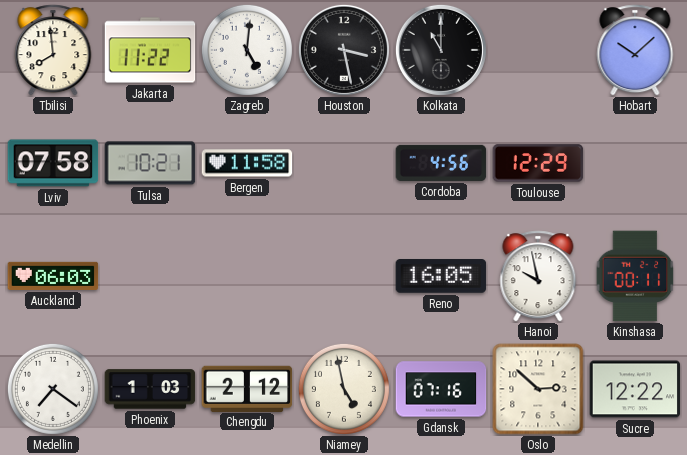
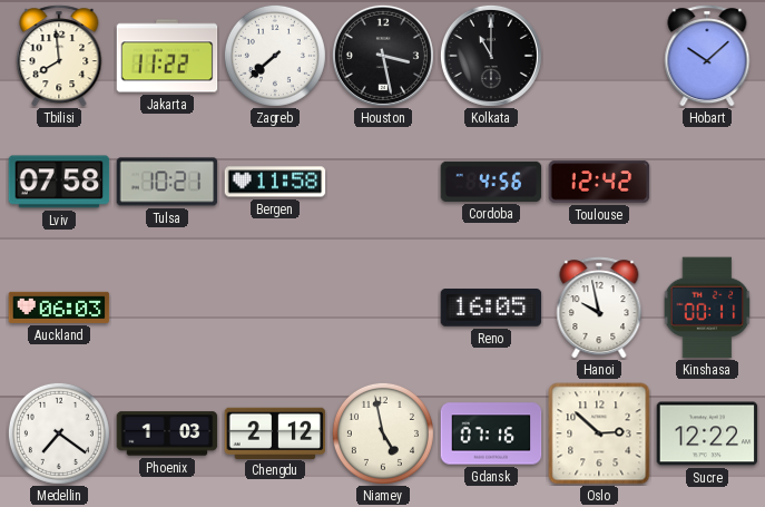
Zagreb: 5:01 -> 7:38
Toulouse: 12:29 -> 12:42
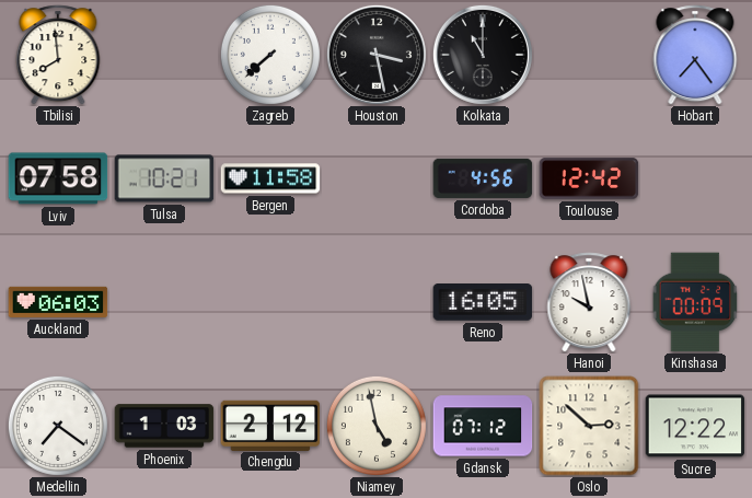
Jakarta: 11:22 -> none
Hobart: 10:08 -> 7:24
Kinshasa: 00:11 -> 00:09
Gdansk: 07:16 -> 07:12
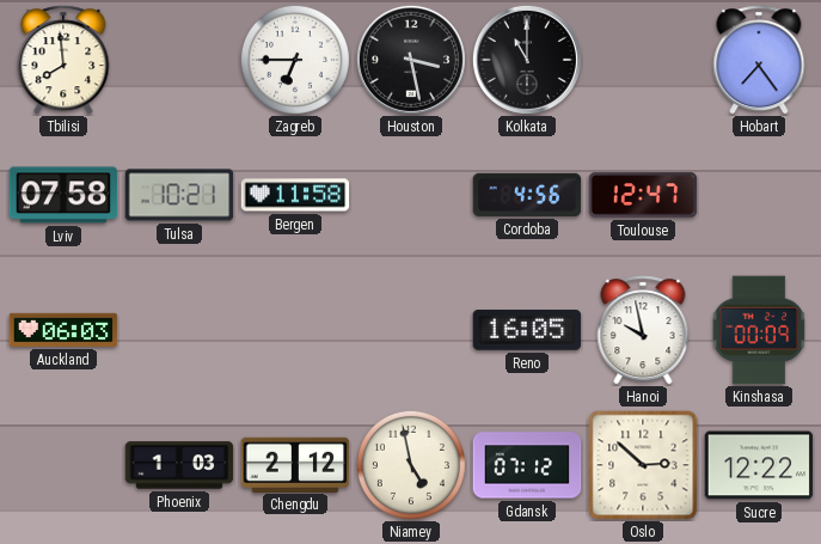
Zagreb: 7:38 -> 6:45
Toulouse: 12:42 -> 12:47
Medellin: 7:21 -> none
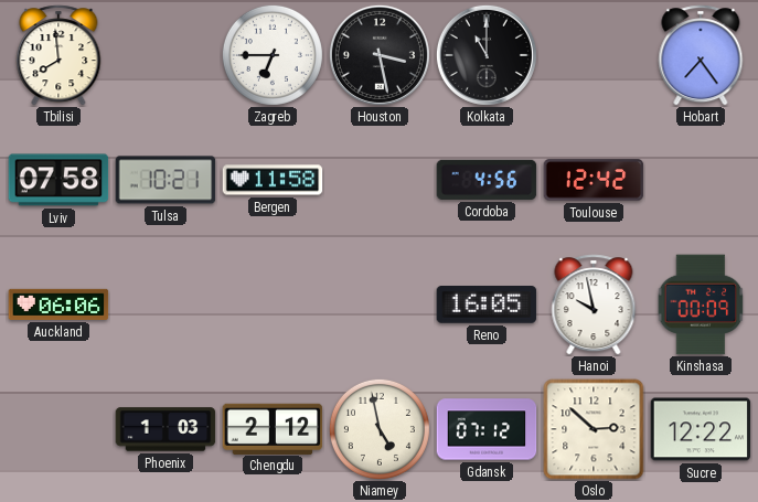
Toulouse: 12:47 -> 12:42
Auckland: 06:03 -> 06:06
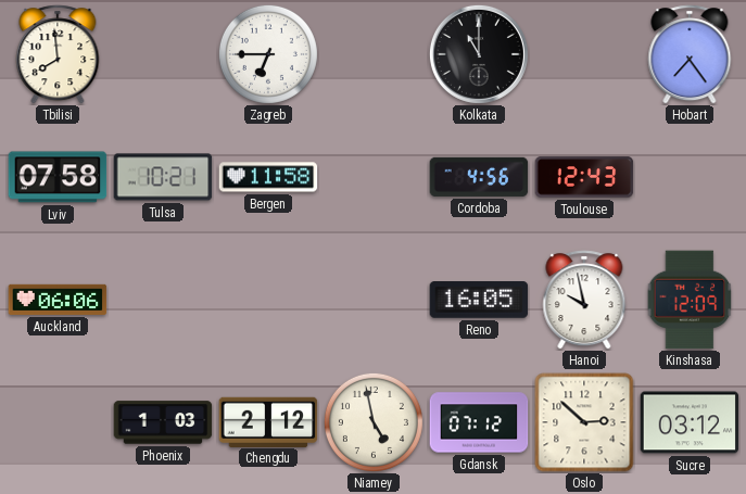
Houston: 3:28 -> none
Toulouse: 12:42 -> 12:43
Kinshasa: 00:09 -> 12:09
Sucre: 12:22 -> 03:12
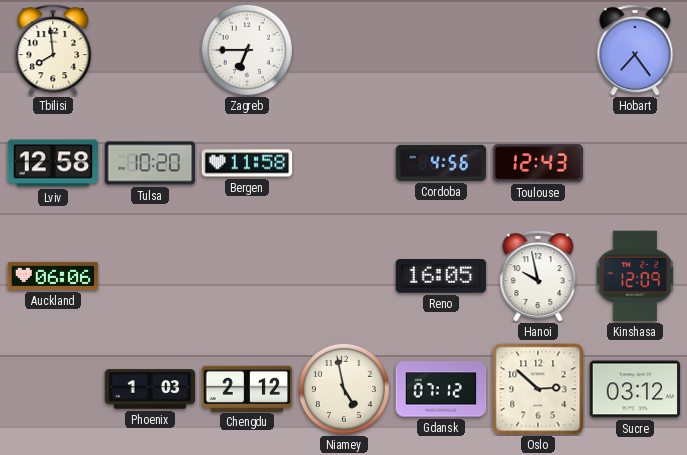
Kolkata: 11:00 -> none
Lviv: 07:58 -> 12:58
Tulsa: 10:21 -> 10:20
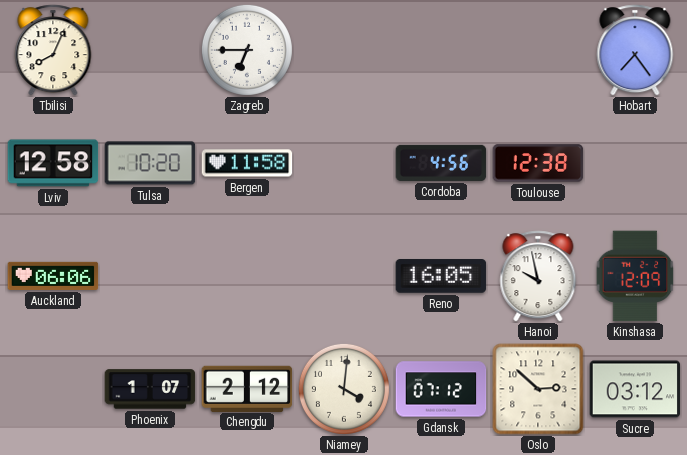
Tbilisi: 7:59 -> 8:04
Toulouse: 12:43 -> 12:38
Phoenix: 1:03 -> 1:07
Niamey: 4:58 -> 4:01
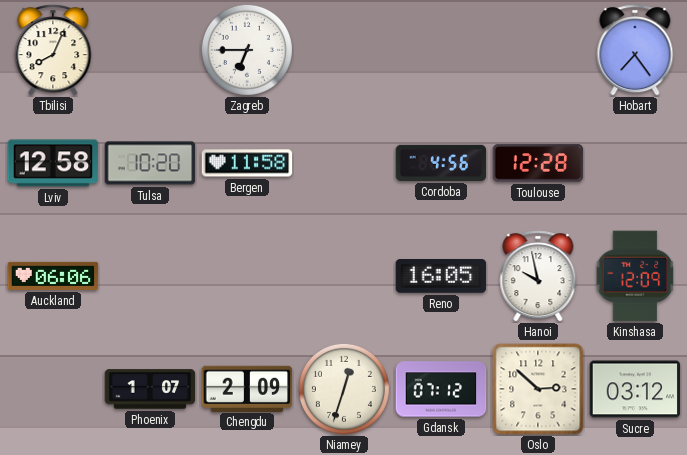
Toulouse: 12:38 -> 12:28
Chengdu: 2:12 -> 2:09
Niamey: 4:01 -> 12:33
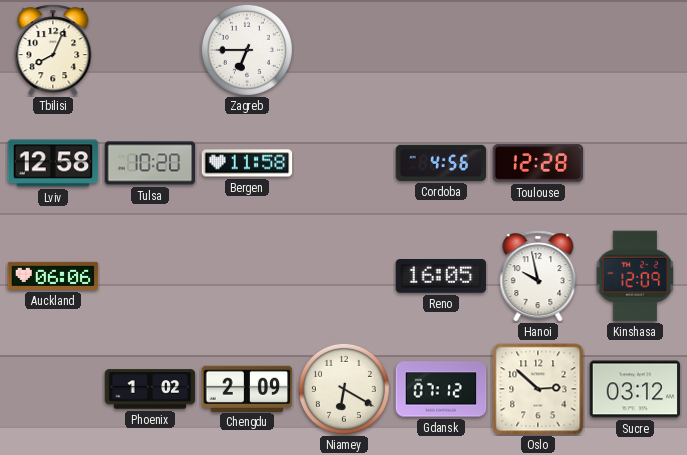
Hobart: 7:24 -> none
Phoenix: 1:07 -> 1:02
Niamey: 12:33 -> 6:20
